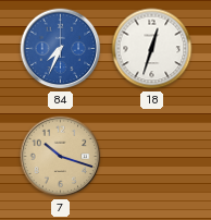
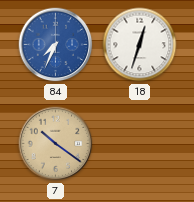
7: 10:18 -> 10:21
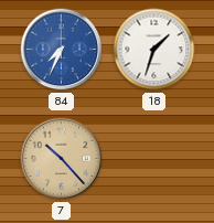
18: 12:33 -> 1:33
7: 10:21 -> 10:23
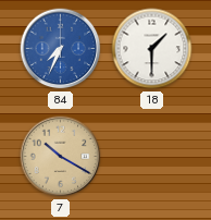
18: 1:33 -> 1:30
7: 10:23 -> 10:20
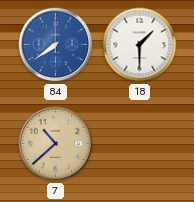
84: 7:34 -> 7:39
7: 10:20 -> 10:38
